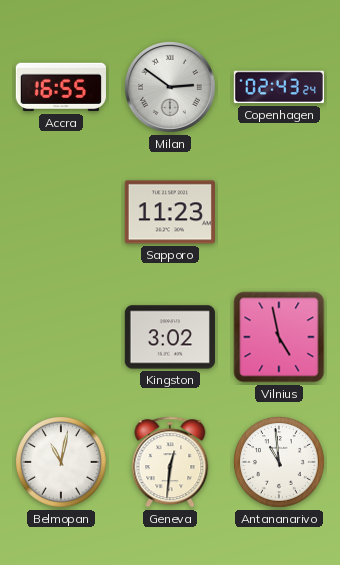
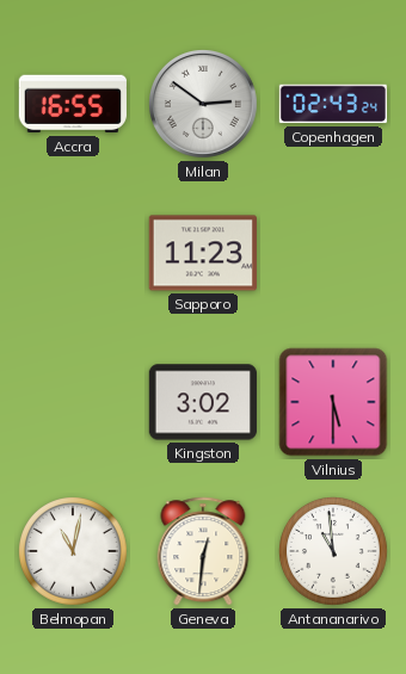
Vilnius: 4:58 -> 5:30
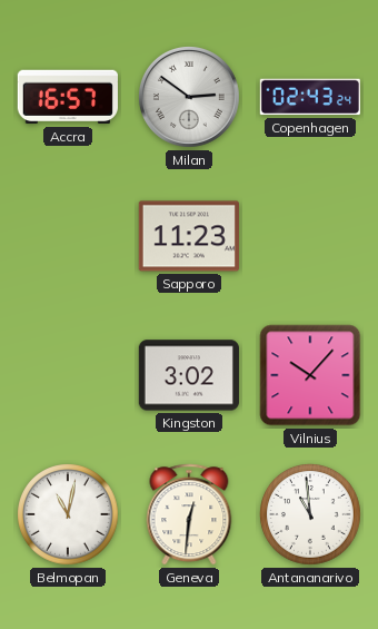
Accra: 16:55 -> 16:57
Vilnius: 5:30 -> 10:07
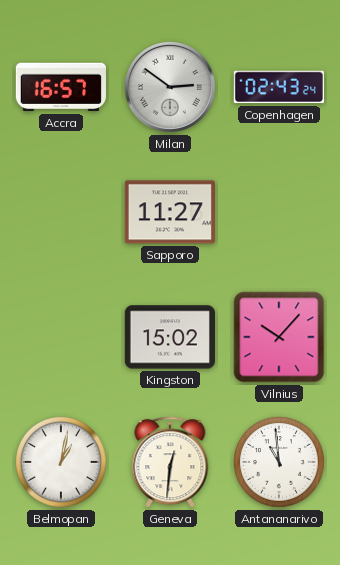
Sapporo: 11:23 -> 11:27
Kingston: 3:02 -> 15:02
Belmopan: 11:02 -> 1:02
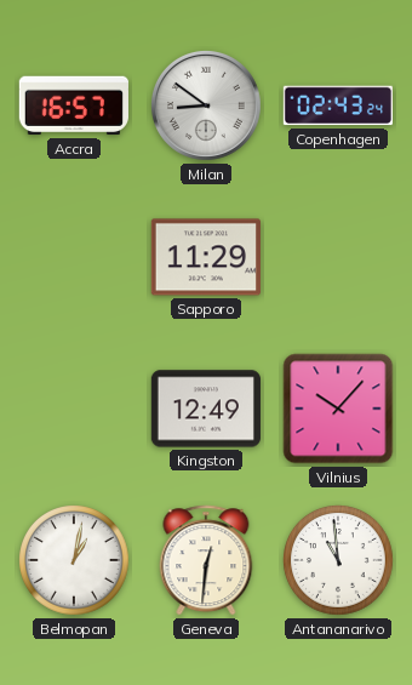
Milan: 2:51 -> 8:51
Sapporo: 11:27 -> 11:29
Kingston: 15:02 -> 12:49
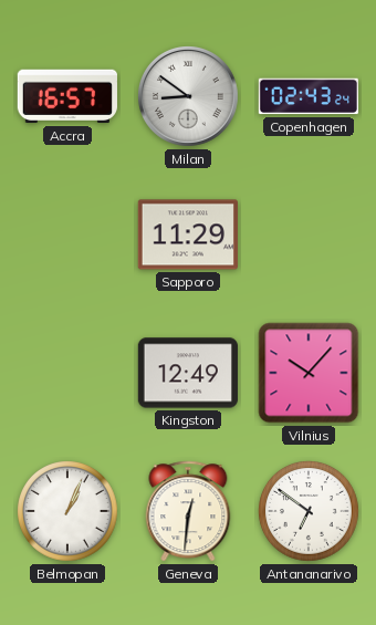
Belmopan: 1:02 -> 1:04
Antananarivo: 10:59 -> 6:51
